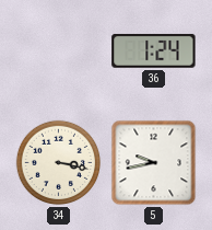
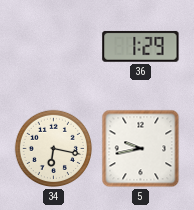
36: 1:24 -> 1:29
34: 3:17 -> 6:17
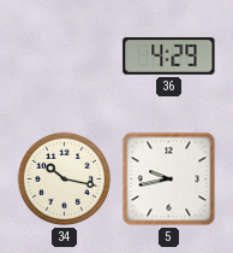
36: 1:29 -> 4:29
34: 6:17 -> 10:17
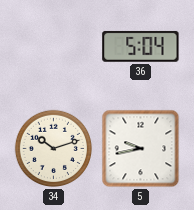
36: 4:29 -> 5:04
34: 10:17 -> 10:12
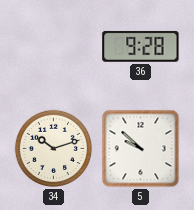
36: 5:04 -> 9:28
5: 9:43 -> 9:52
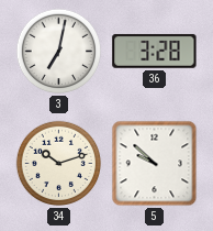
3: none -> 7:02
36: 9:28 -> 3:28
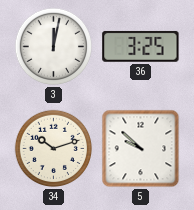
3: 7:02 -> 12:02
36: 3:28 -> 3:25
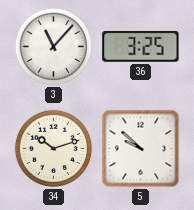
3: 12:02 -> 11:07
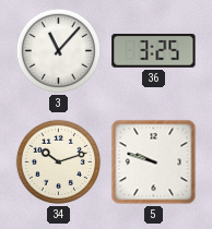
5: 9:52 -> 9:48
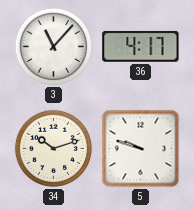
36: 3:25 -> 4:17
